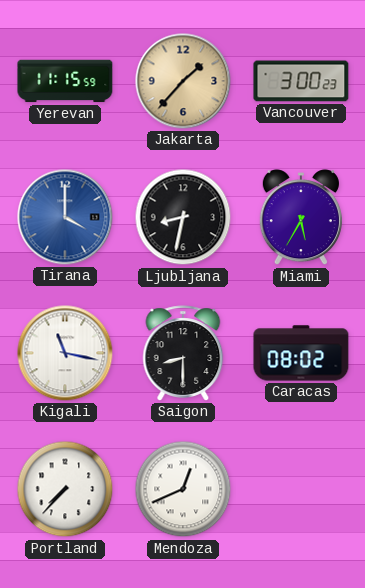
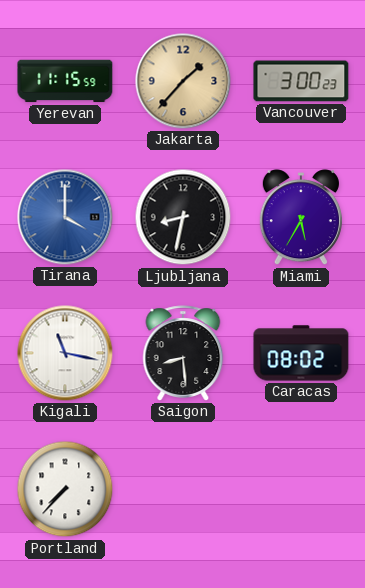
Saigon: 8:30 -> 8:29
Mendoza: 12:41 -> none
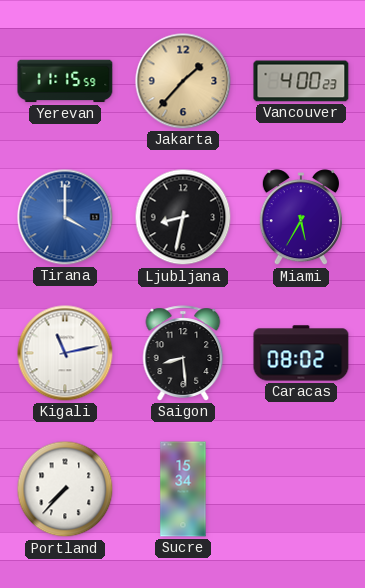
Vancouver: 3:00 -> 4:00
Kigali: 11:17 -> 11:13
Sucre: none -> 15:34
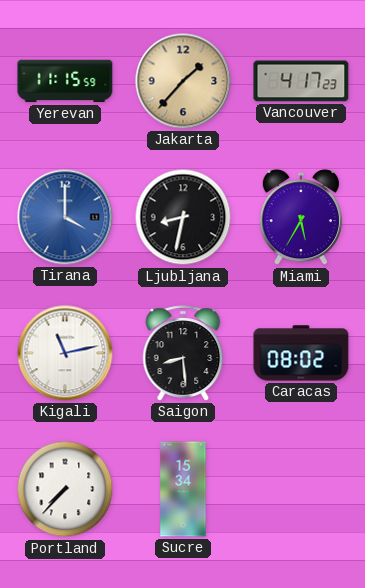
Vancouver: 4:00 -> 4:17
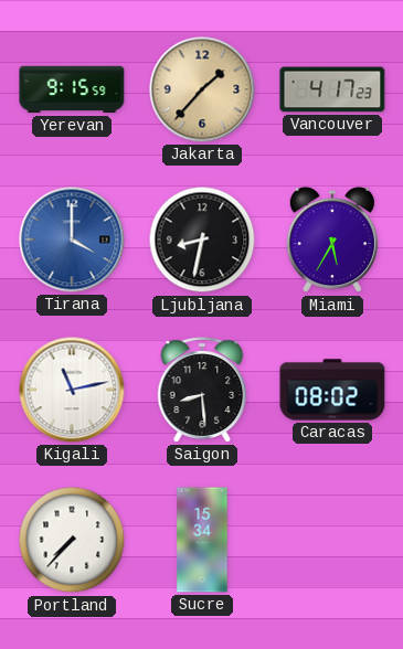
Yerevan: 11:15 -> 9:15
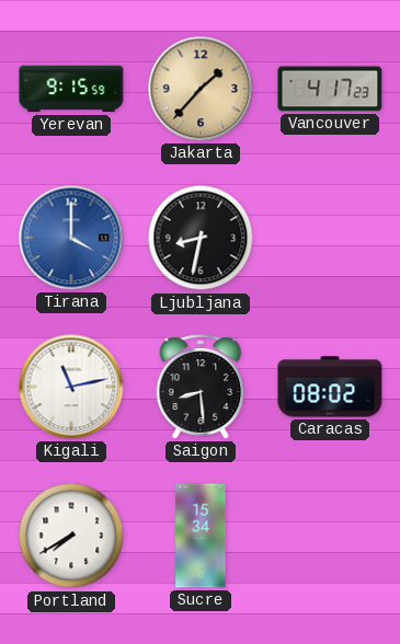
Miami: 5:35 -> none
Portland: 7:37 -> 7:40
